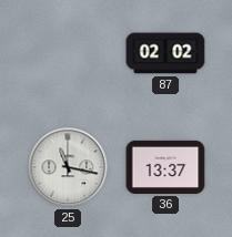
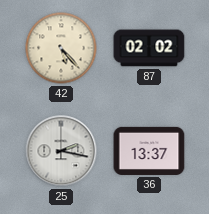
42: none -> 5:23
25: 11:17 -> 2:17
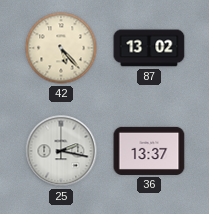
87: 02:02 -> 13:02
